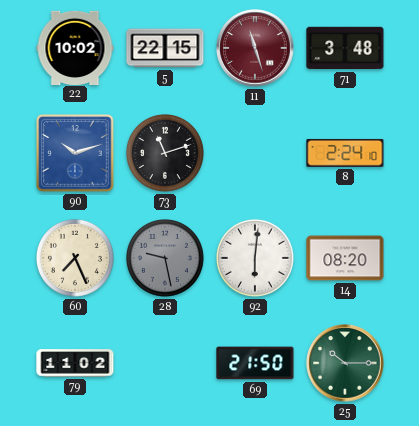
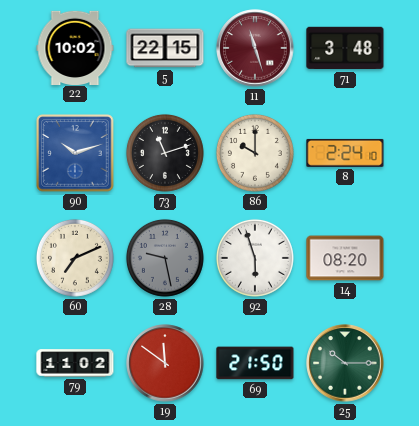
86: none -> 10:00
60: 7:26 -> 7:11
92: 6:01 -> 5:57
19: none -> 11:51
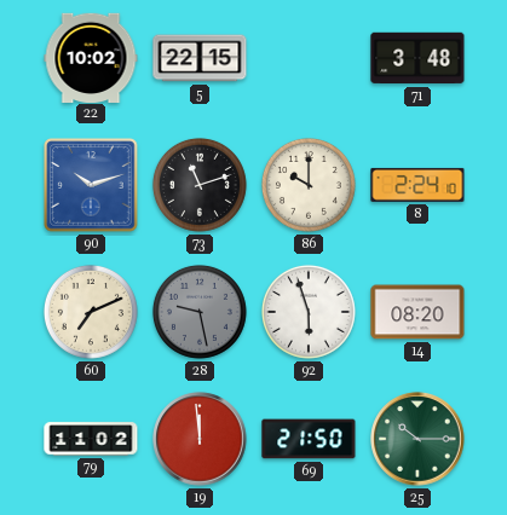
11: 11:27 -> none
19: 11:51 -> 11:59
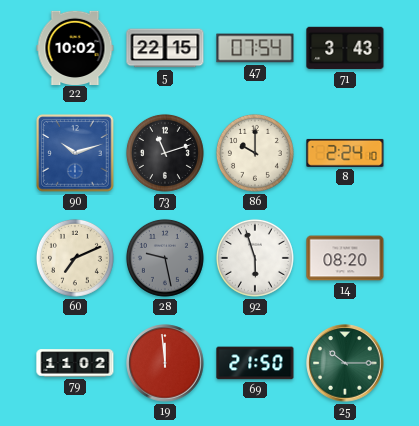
47: none -> 07:54
71: 3:48 -> 3:43
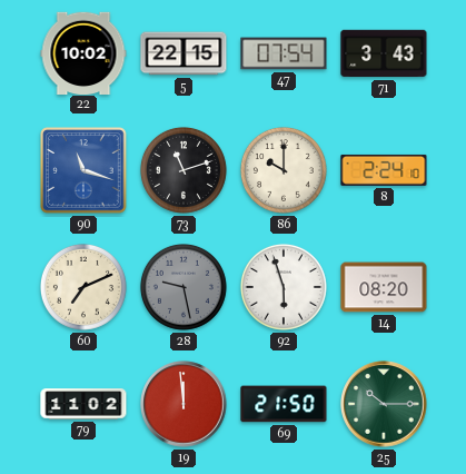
90: 10:12 -> 11:18
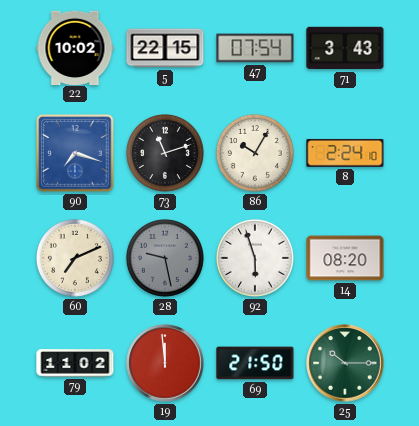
90: 11:18 -> 7:18
86: 10:00 -> 10:05
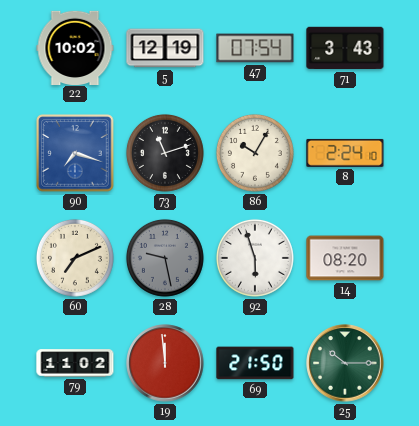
5: 22:15 -> 12:19
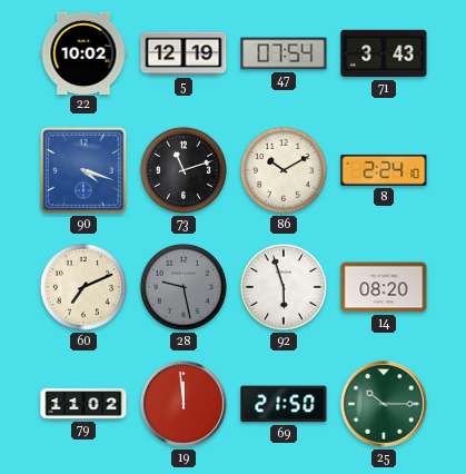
90: 7:18 -> 4:18
86: 10:05 -> 10:10
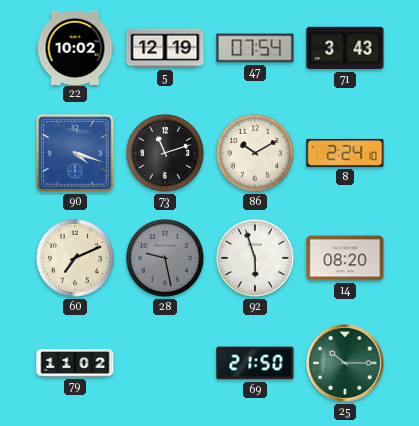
19: 11:59 -> none
